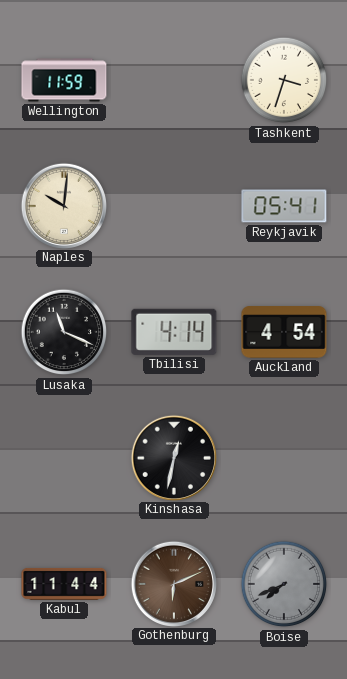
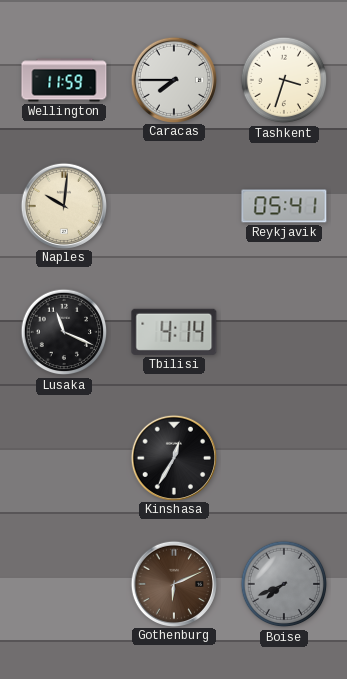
Caracas: none -> 7:45
Auckland: 4:54 -> none
Kinshasa: 12:32 -> 12:35
Kabul: 11:44 -> none
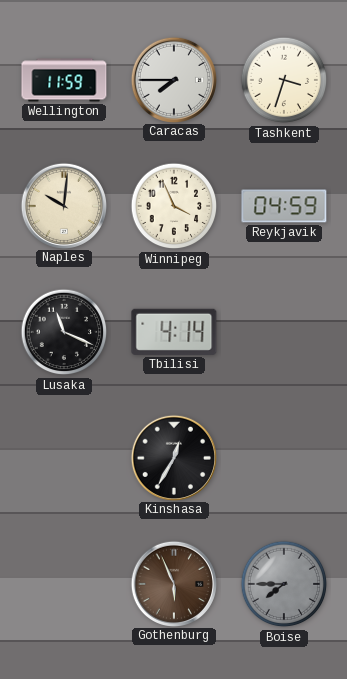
Winnipeg: none -> 3:56
Reykjavik: 05:41 -> 04:59
Gothenburg: 6:11 -> 5:56
Boise: 7:41 -> 7:45
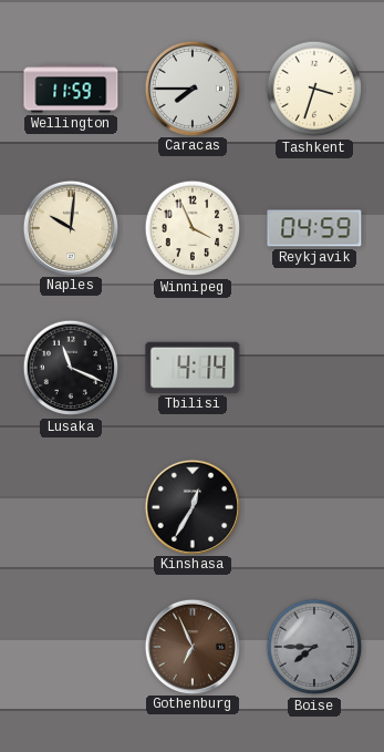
Gothenburg: 5:56 -> 6:56
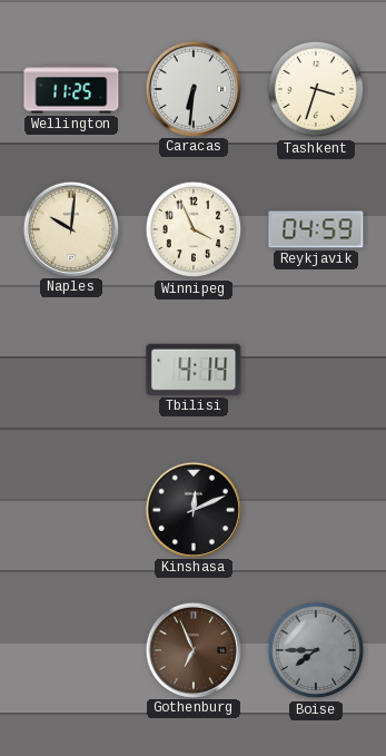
Wellington: 11:59 -> 11:25
Caracas: 7:45 -> 6:31
Lusaka: 11:19 -> none
Kinshasa: 12:35 -> 12:11
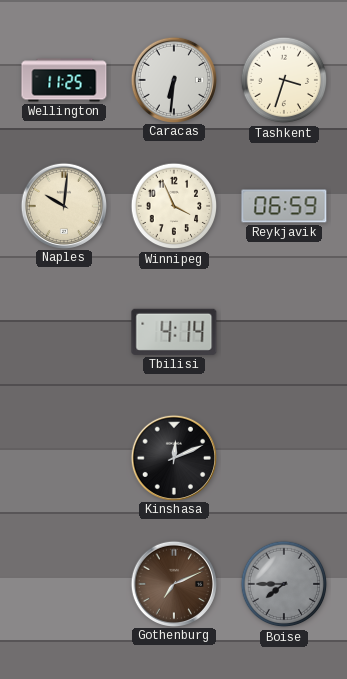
Reykjavik: 04:59 -> 06:59
Gothenburg: 6:56 -> 7:11
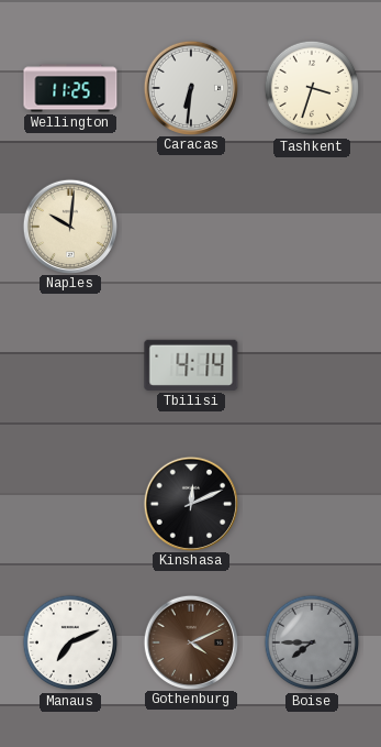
Winnipeg: 3:56 -> none
Reykjavik: 06:59 -> none
Manaus: none -> 7:11
Gothenburg: 7:11 -> 4:11
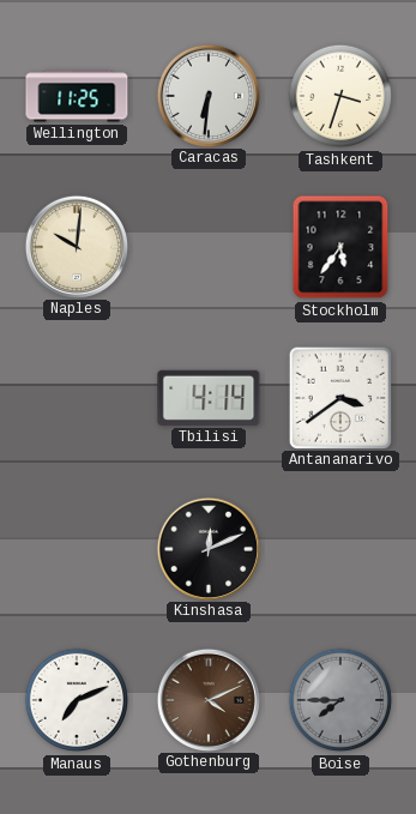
Stockholm: none -> 5:36
Antananarivo: none -> 3:39
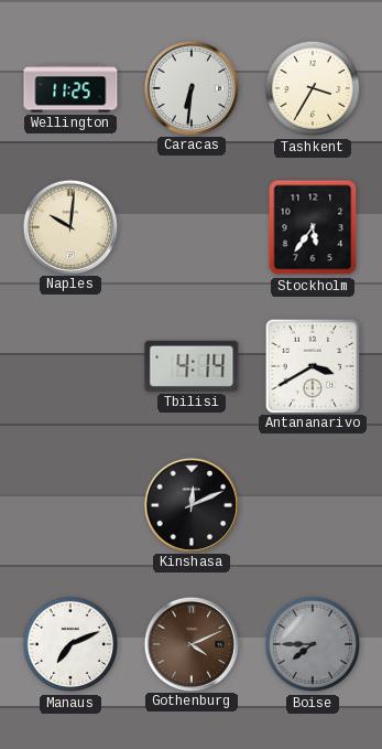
Tashkent: 3:33 -> 3:35
Antananarivo: 3:39 -> 3:40
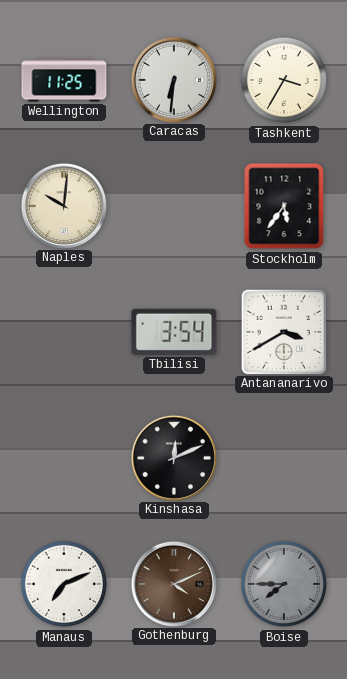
Tbilisi: 4:14 -> 3:54
